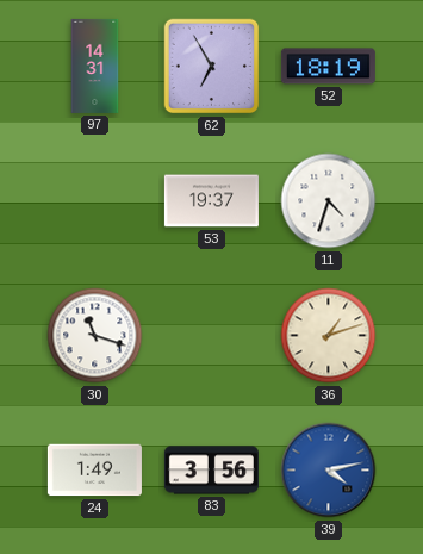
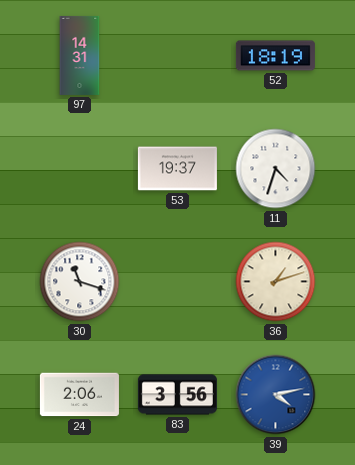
62: 6:55 -> none
24: 1:49 -> 2:06
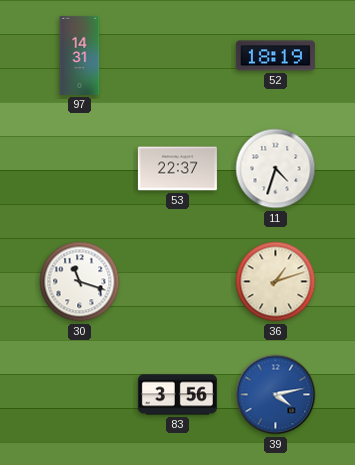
53: 19:37 -> 22:37
24: 2:06 -> none
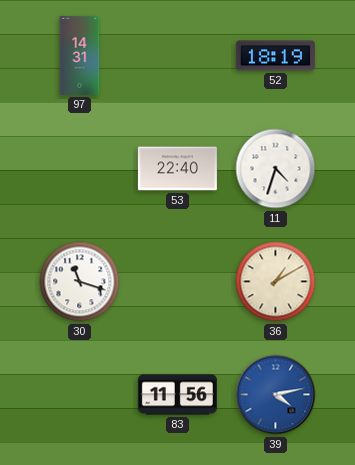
53: 22:37 -> 22:40
36: 1:12 -> 1:10
83: 3:56 -> 11:56
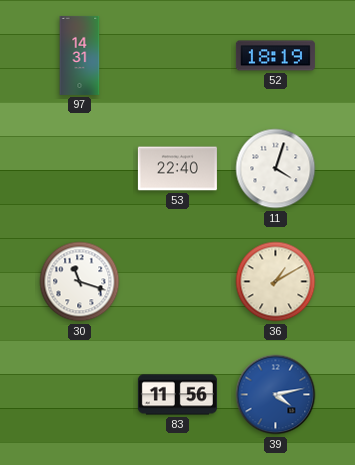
11: 4:33 -> 4:03
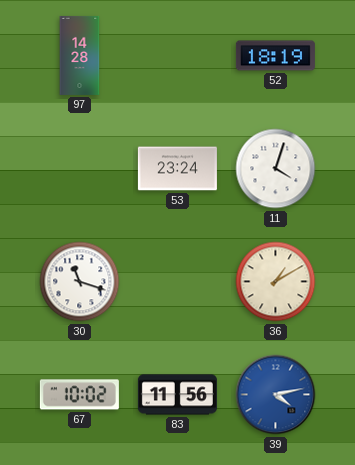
97: 14:31 -> 14:28
53: 22:40 -> 23:24
67: none -> 10:02
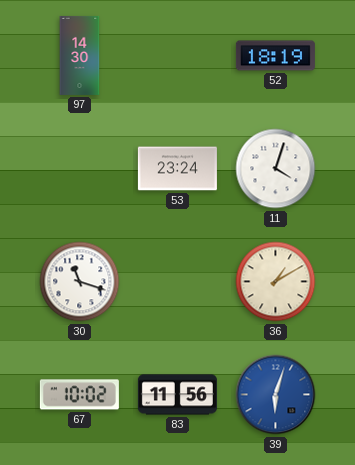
97: 14:28 -> 14:30
39: 4:13 -> 6:03
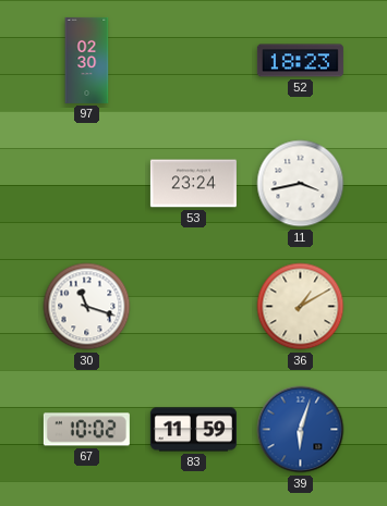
97: 14:30 -> 02:30
52: 18:19 -> 18:23
11: 4:03 -> 3:43
83: 11:56 -> 11:59
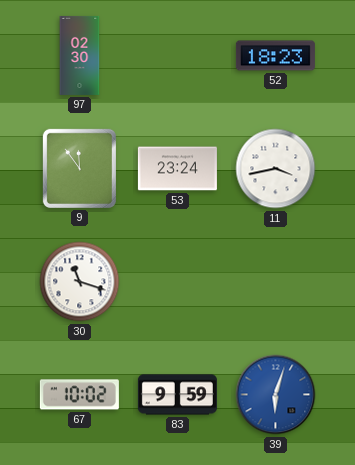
9: none -> 11:54
36: 1:10 -> none
83: 11:59 -> 9:59
